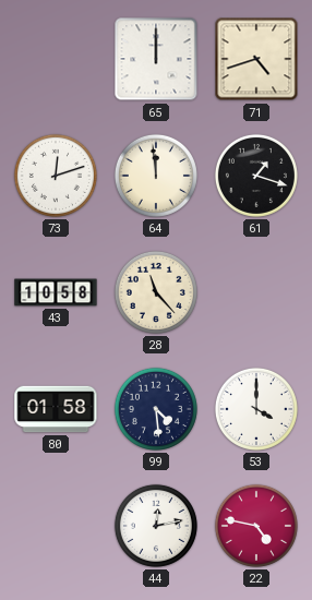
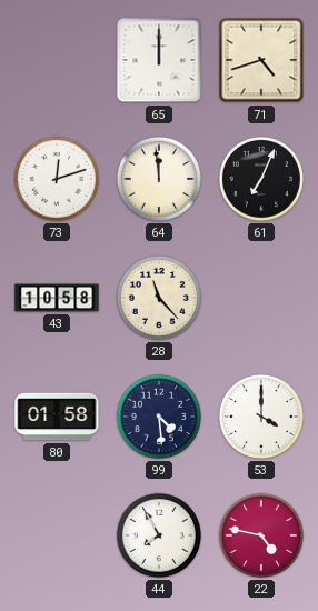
61: 1:18 -> 7:04
44: 12:13 -> 7:55
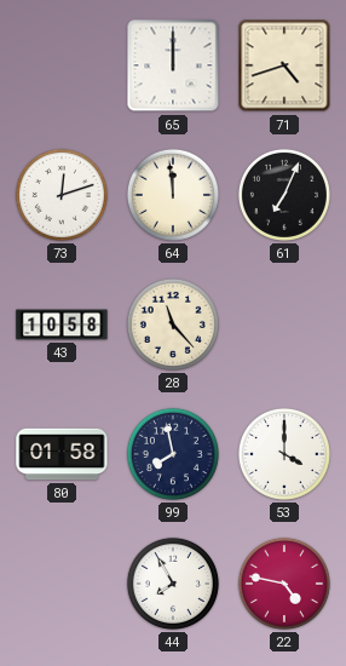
99: 4:29 -> 7:58
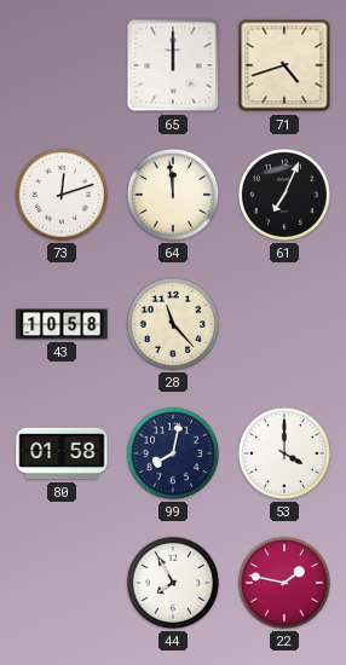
99: 7:58 -> 8:02
22: 4:47 -> 1:47
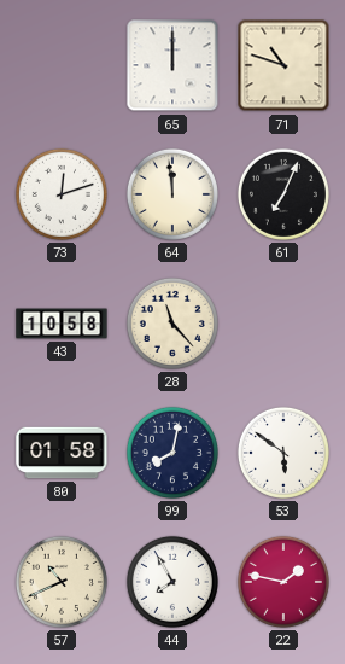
71: 4:42 -> 10:48
53: 4:00 -> 5:51
57: none -> 10:41
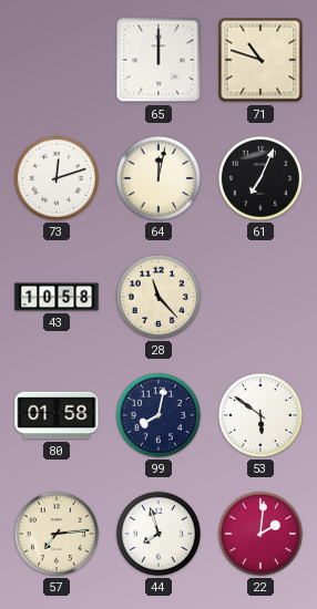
64: 11:59 -> 12:02
57: 10:41 -> 7:14
44: 7:55 -> 7:57
22: 1:47 -> 2:01
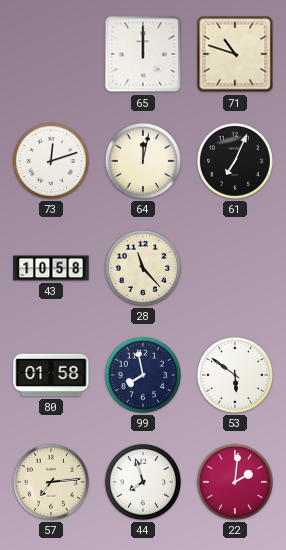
99: 8:02 -> 7:58
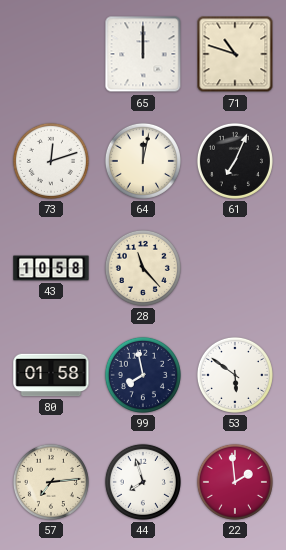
22: 2:01 -> 1:59
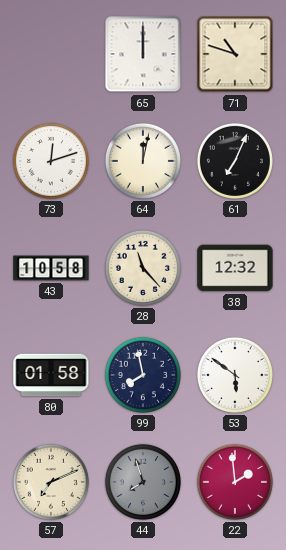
38: none -> 12:32
57: 7:14 -> 7:11
44 dial: white -> grey
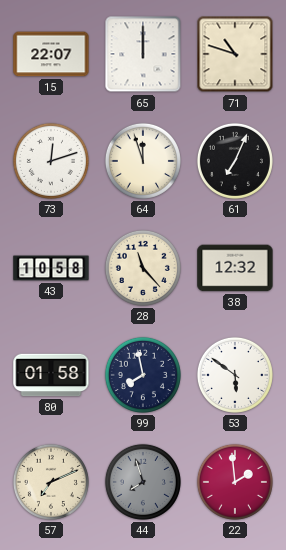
15: none -> 22:07
64: 12:02 -> 11:57
